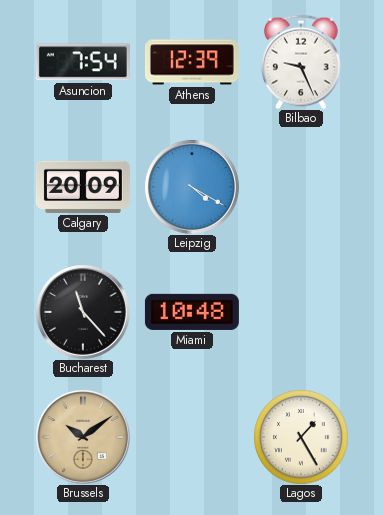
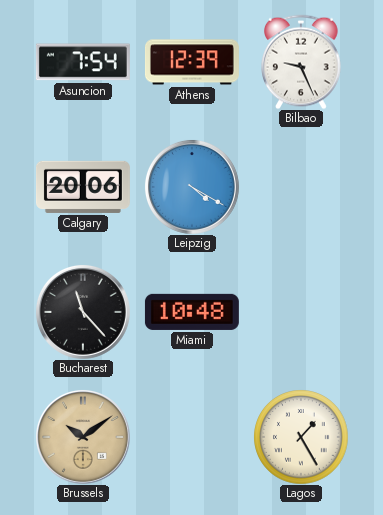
Calgary: 20:09 -> 20:06
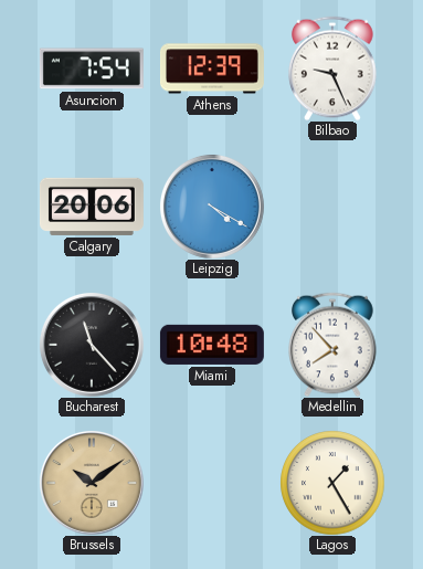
Medellin: none -> 7:53
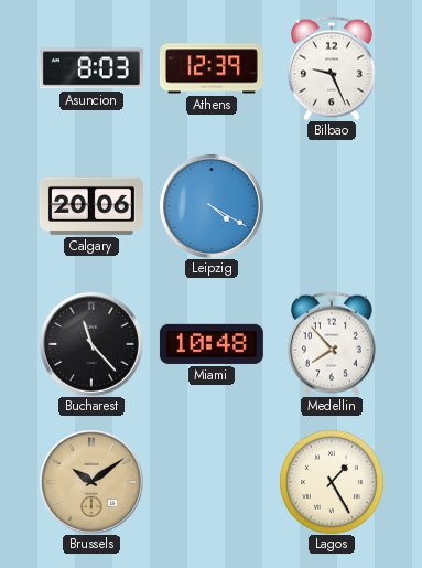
Asuncion: 7:54 -> 8:03
